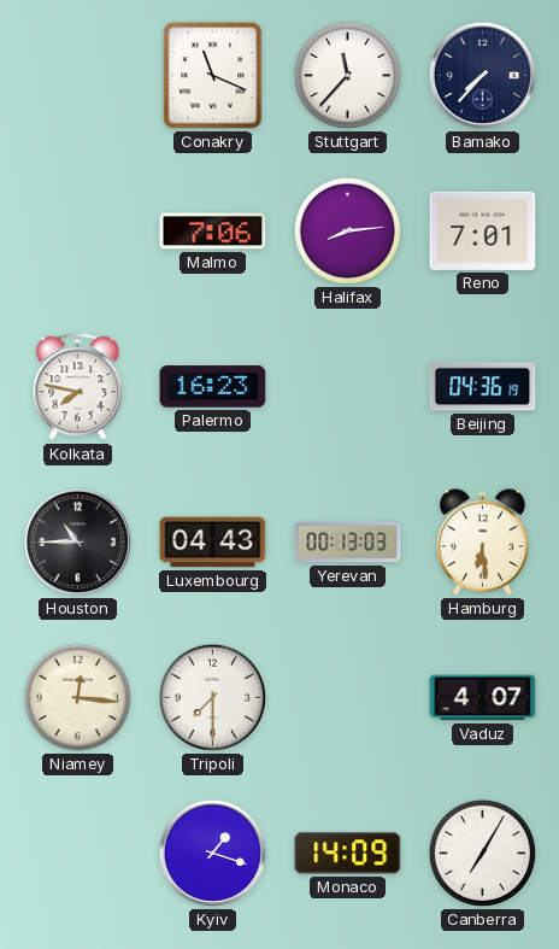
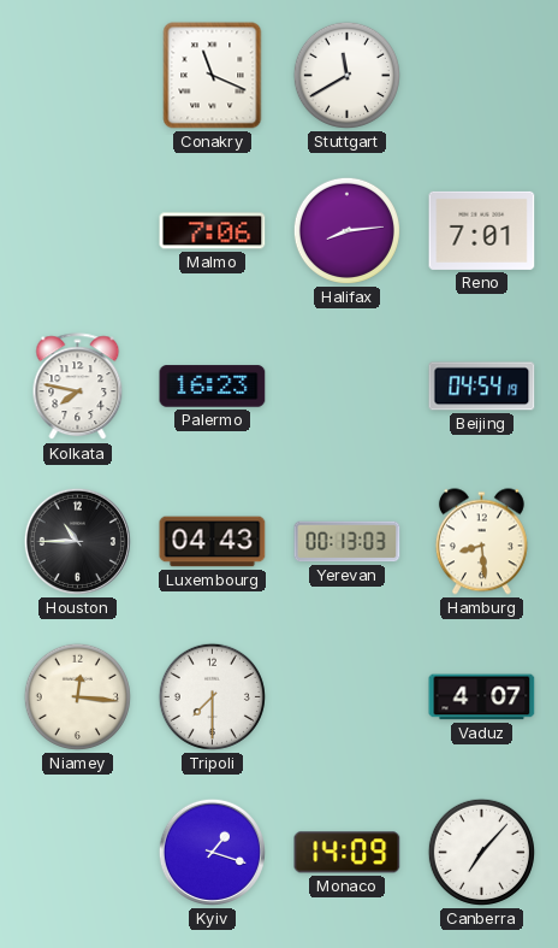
Stuttgart: 11:37 -> 11:40
Bamako: 7:37 -> none
Beijing: 04:36 -> 04:54
Hamburg: 6:29 -> 8:29
Canberra: 7:05 -> 7:07
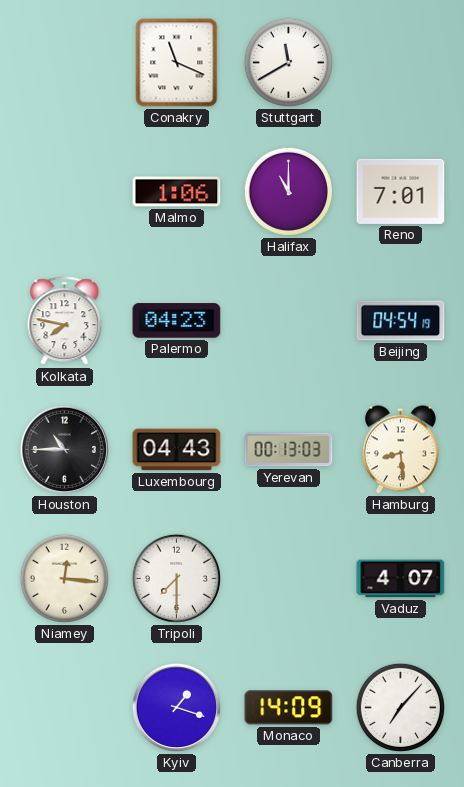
Malmo: 7:06 -> 1:06
Halifax: 8:14 -> 11:00
Palermo: 16:23 -> 04:23
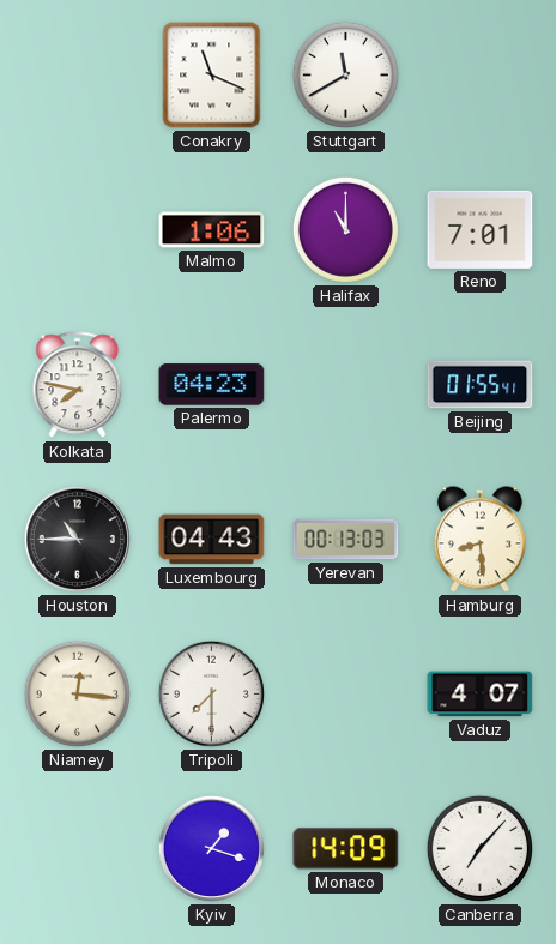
Beijing: 04:54 -> 01:55
